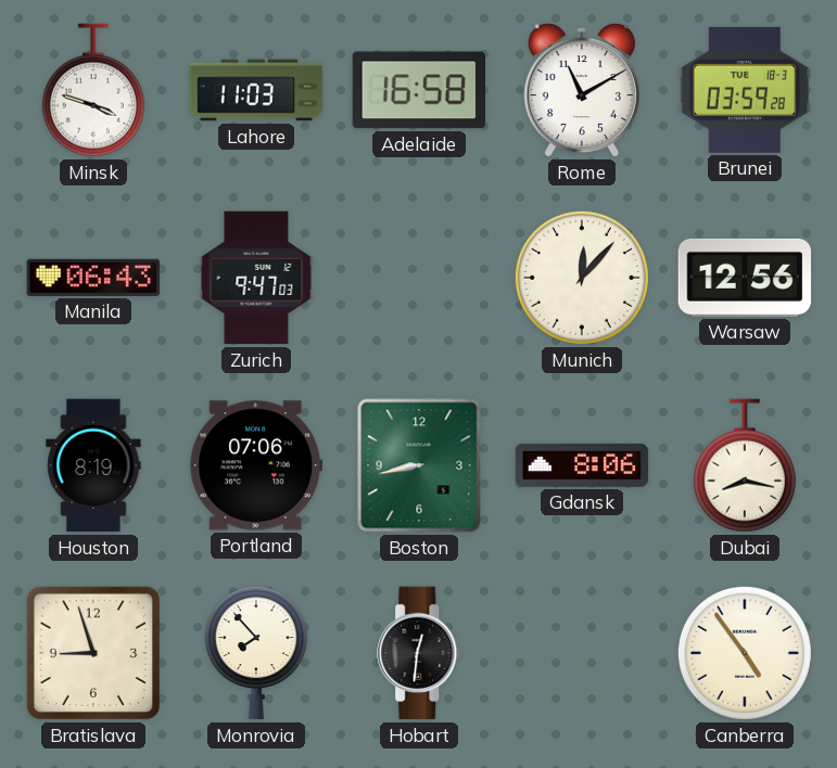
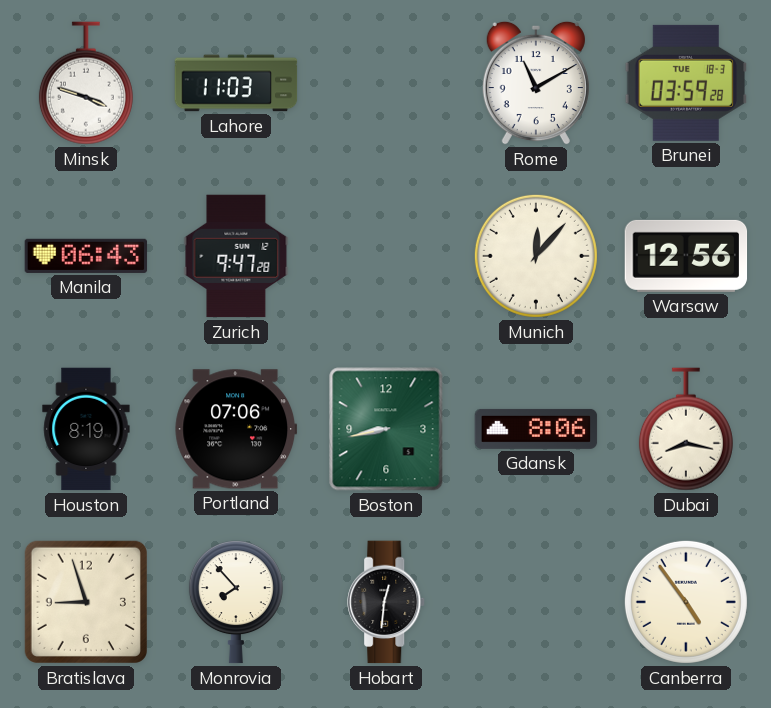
Adelaide: 16:58 -> none
Zurich: 9:47:03 -> 9:47:28
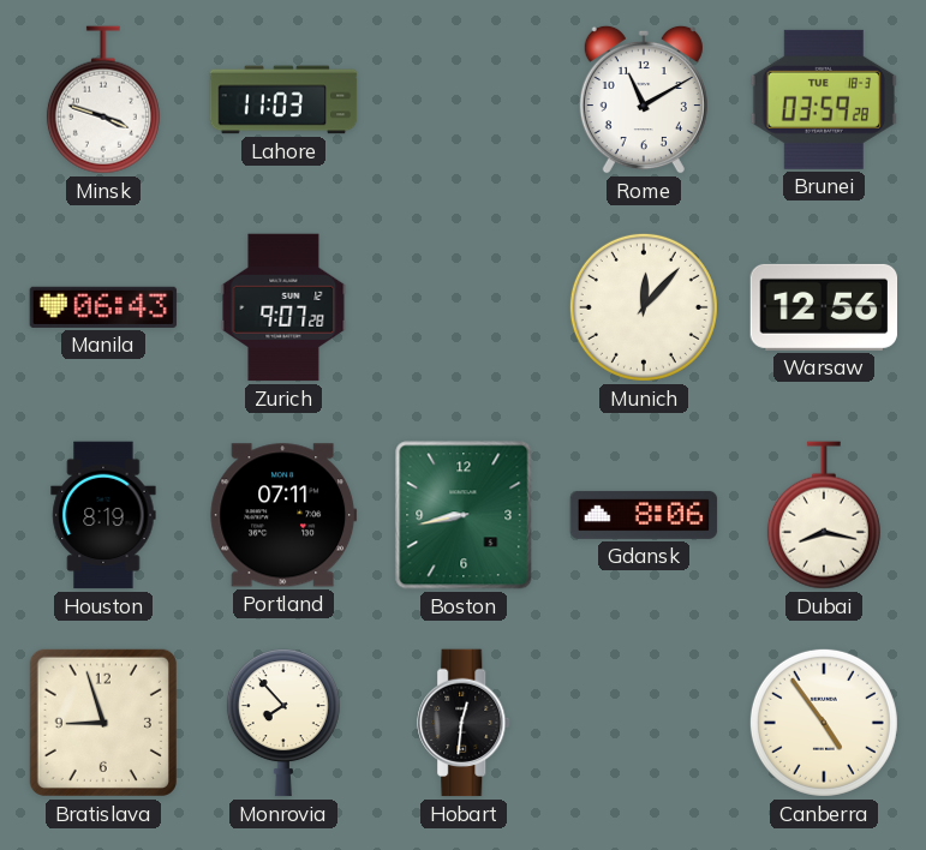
Zurich: 9:47 -> 9:07
Portland: 07:06 -> 07:11
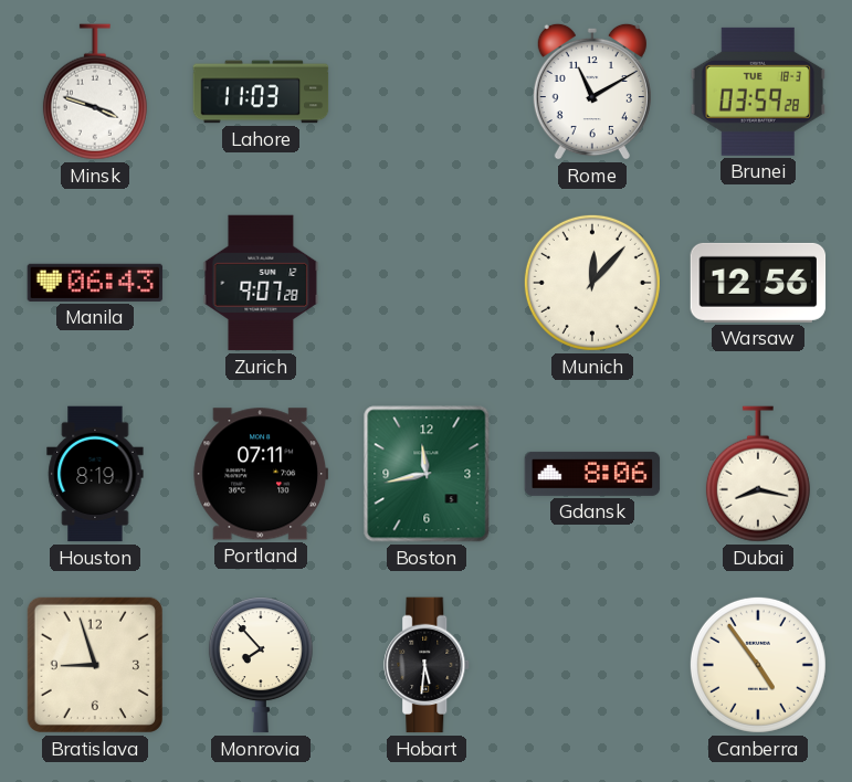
Boston: 8:43 -> 11:43
Hobart: 12:31 -> 5:31
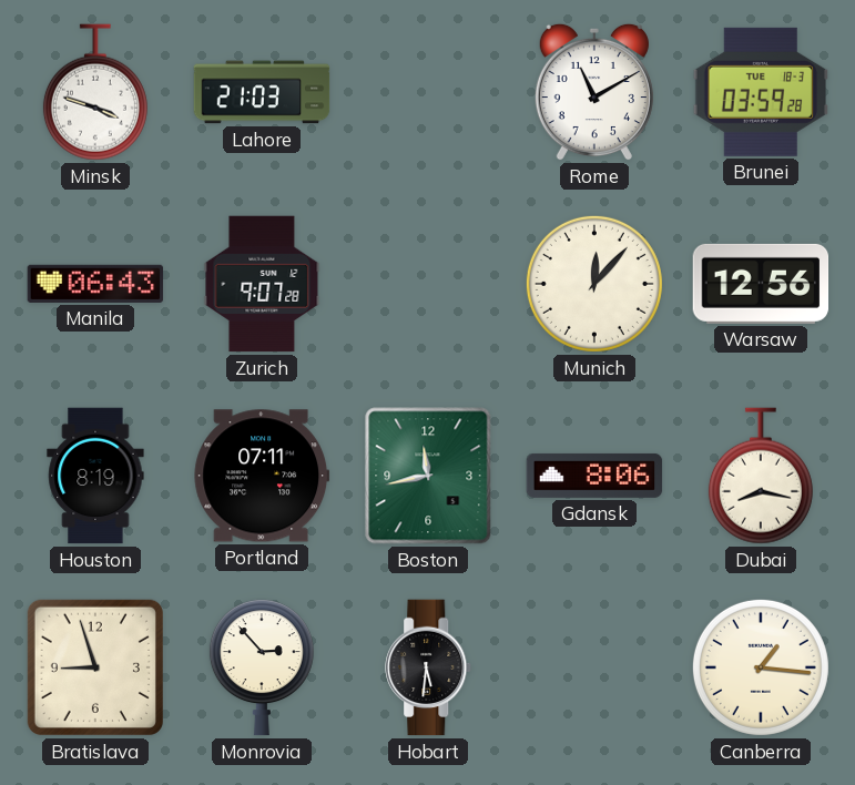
Lahore: 11:03 -> 21:03
Monrovia: 7:53 -> 2:53
Canberra: 4:54 -> 1:16
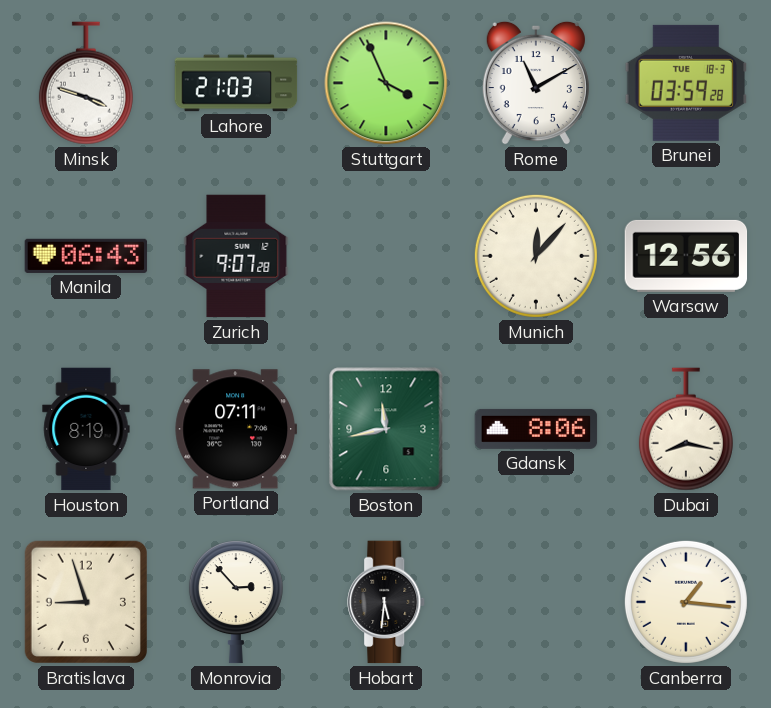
Stuttgart: none -> 3:56
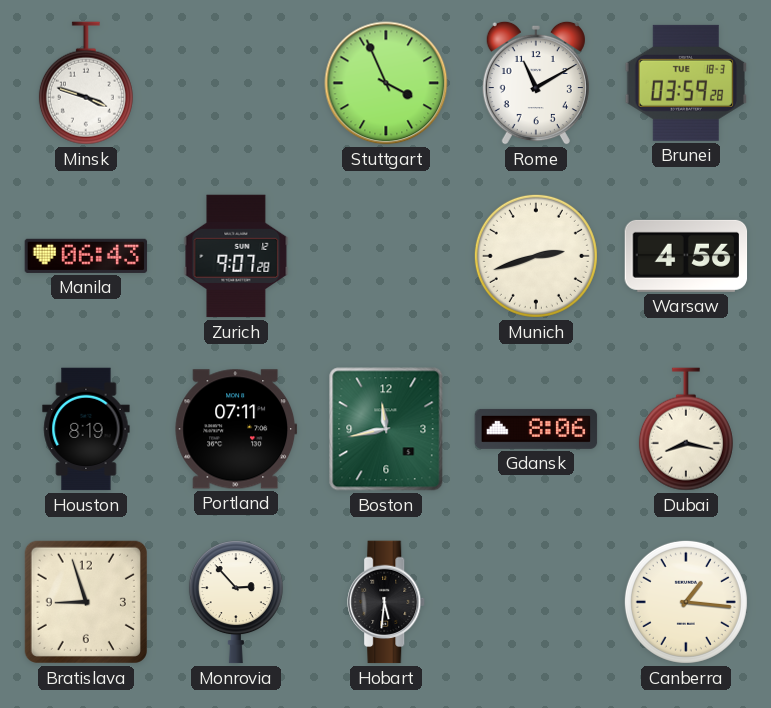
Lahore: 21:03 -> none
Munich: 12:07 -> 2:42
Warsaw: 12:56 -> 4:56
